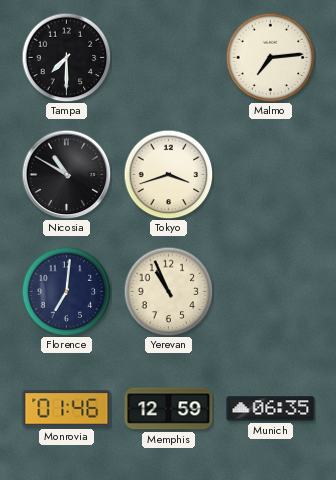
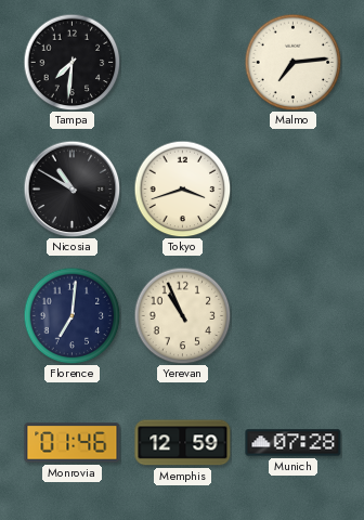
Tampa: 7:30 -> 7:31
Munich: 06:35 -> 07:28
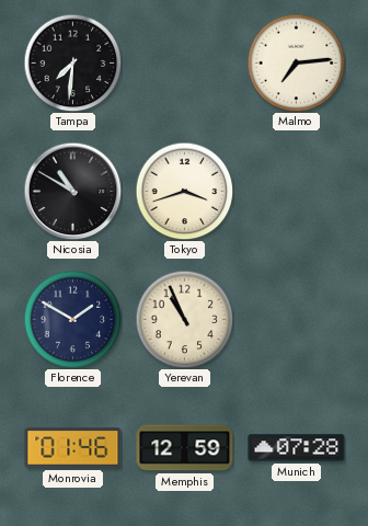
Florence: 7:01 -> 1:50
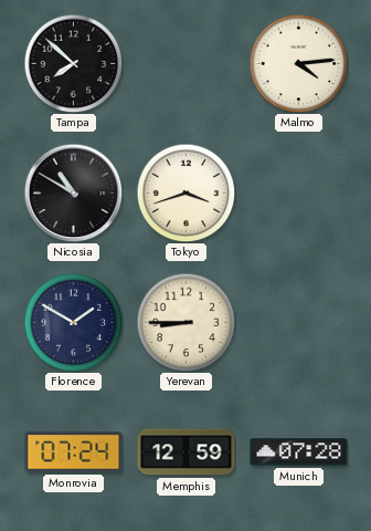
Tampa: 7:31 -> 7:52
Malmo: 7:14 -> 4:14
Yerevan: 10:56 -> 8:45
Monrovia: 01:46 -> 07:24
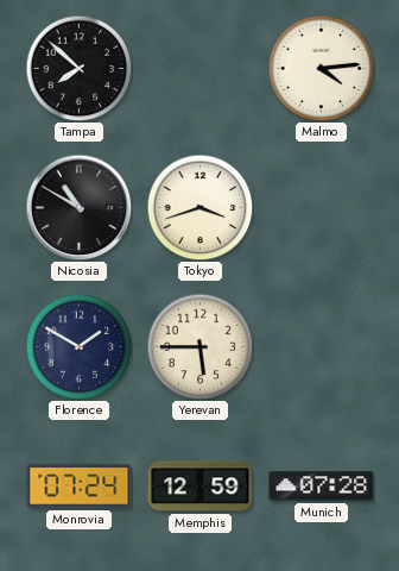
Yerevan: 8:45 -> 5:45
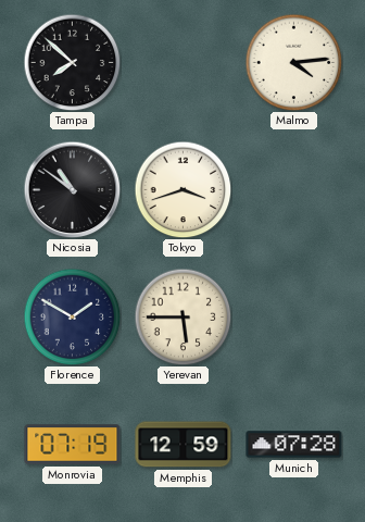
Nicosia: 10:50 -> 10:51
Monrovia: 07:24 -> 07:19
